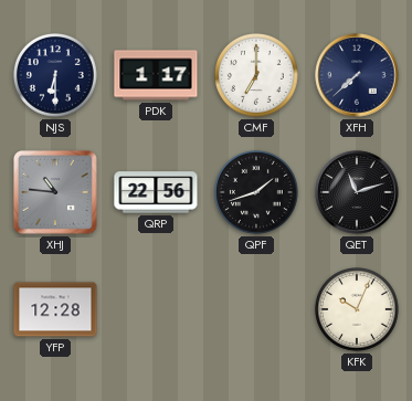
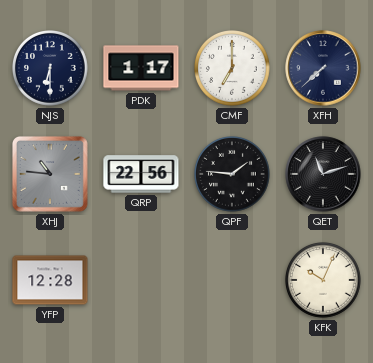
QPF: 1:42 -> 1:46
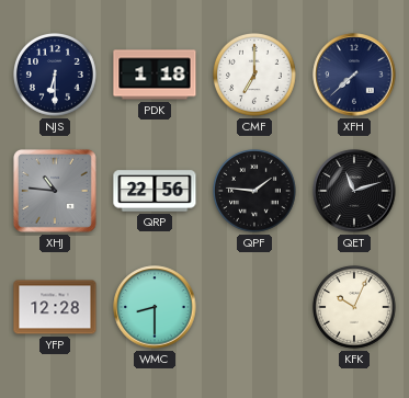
PDK: 1:17 -> 1:18
WMC: none -> 8:30
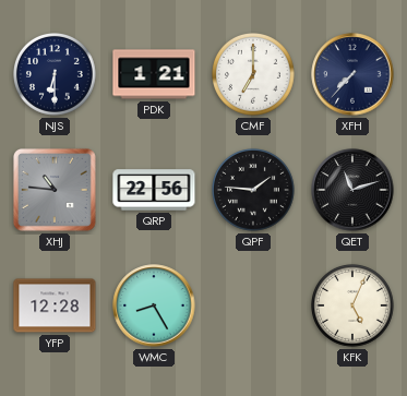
PDK: 1:18 -> 1:21
XFH: 7:38 -> 7:37
WMC: 8:30 -> 8:25
KFK: 10:04 -> 5:04
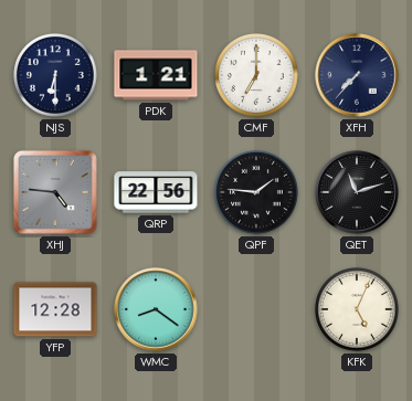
XHJ: 10:46 -> 4:46
WMC: 8:25 -> 8:21
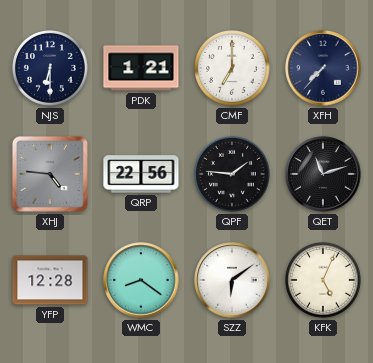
SZZ: none -> 6:09
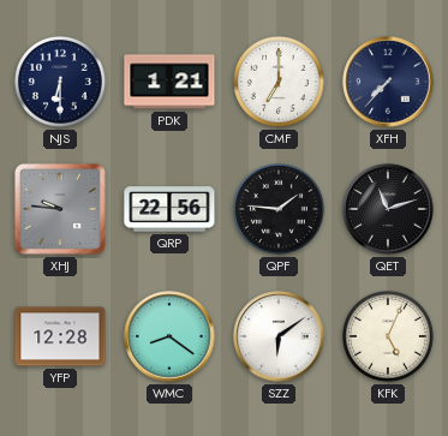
XHJ: 4:46 -> 9:46
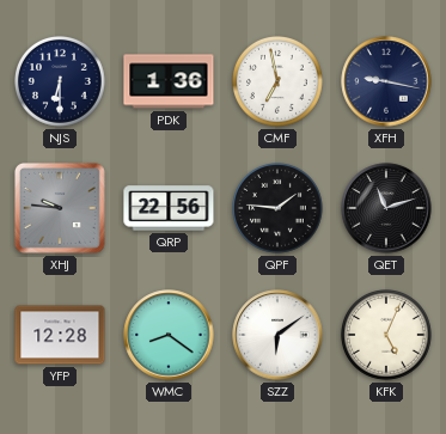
PDK: 1:21 -> 1:36
CMF: 7:00 -> 6:58
XFH: 7:37 -> 9:17
